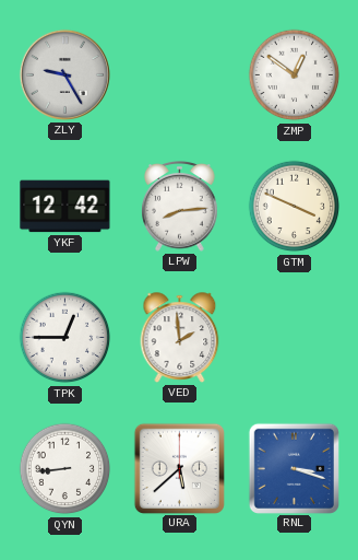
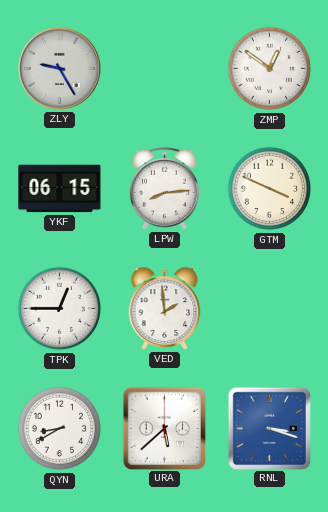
YKF: 12:42 -> 06:15
QYN: 8:44 -> 8:40
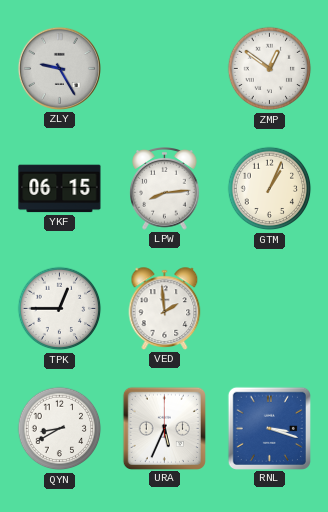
GTM: 3:49 -> 1:04
URA: 5:38 -> 5:34
